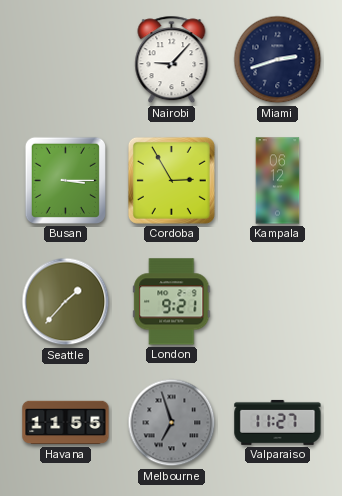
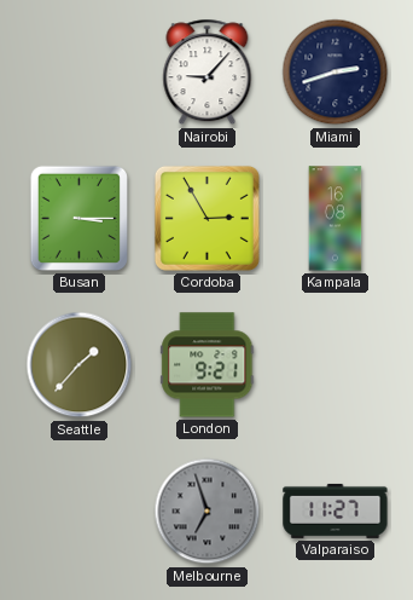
Kampala: 06:12 -> 16:08
Havana: 11:55 -> none
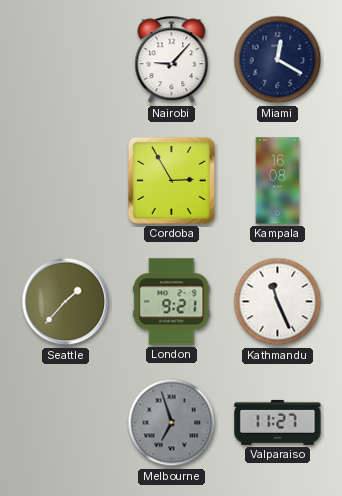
Miami: 2:42 -> 12:20
Busan: 3:15 -> none
Kathmandu: none -> 11:26
